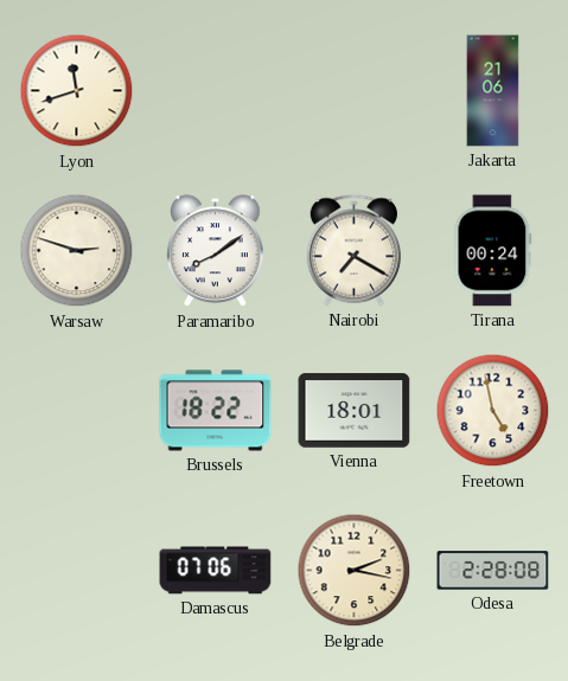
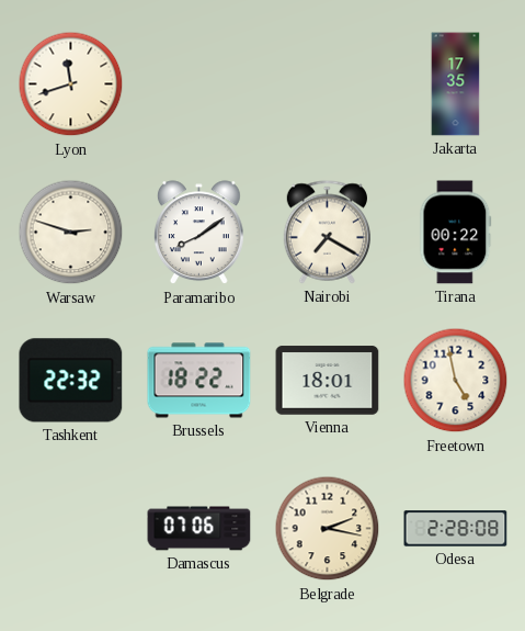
Jakarta: 21:06 -> 17:35
Tirana: 00:24 -> 00:22
Tashkent: none -> 22:32
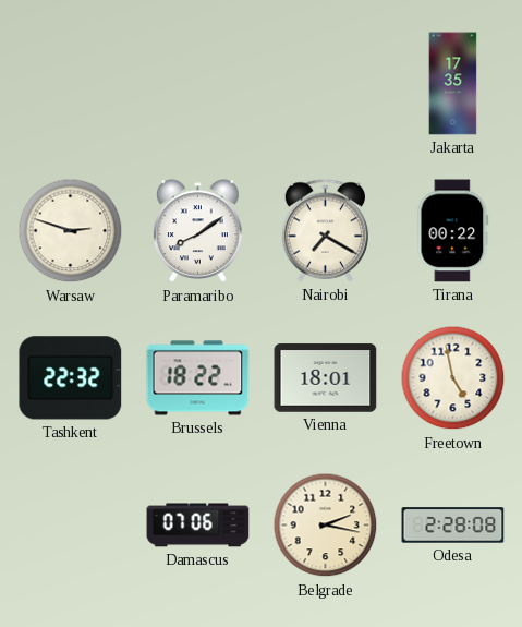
Lyon: 11:42 -> none
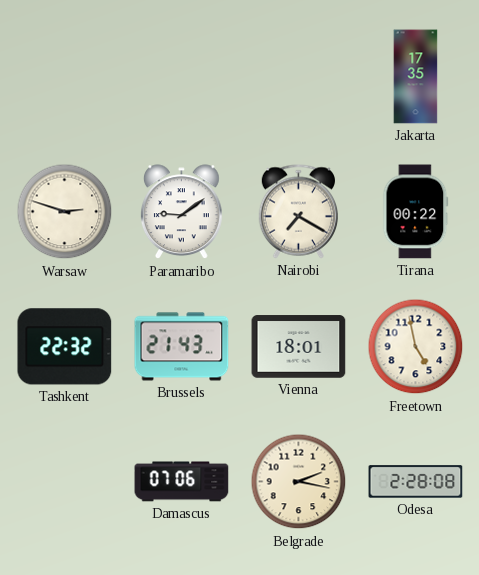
Paramaribo: 8:09 -> 9:09
Brussels: 18:22 -> 21:43
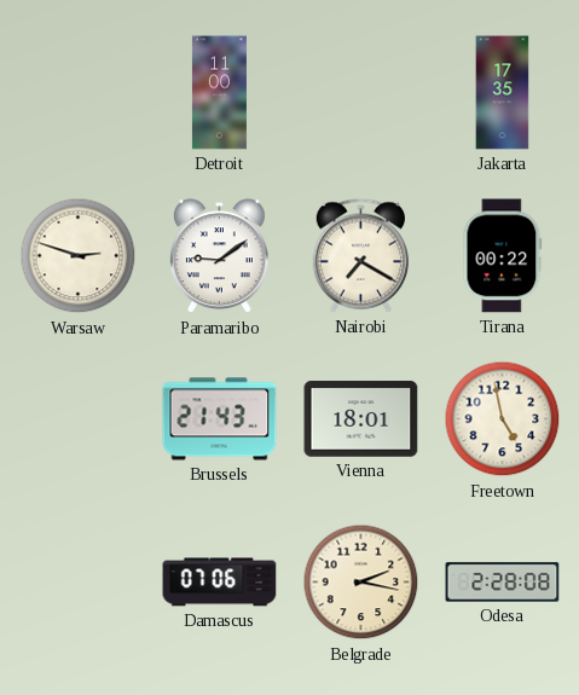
Detroit: none -> 11:00
Tashkent: 22:32 -> none
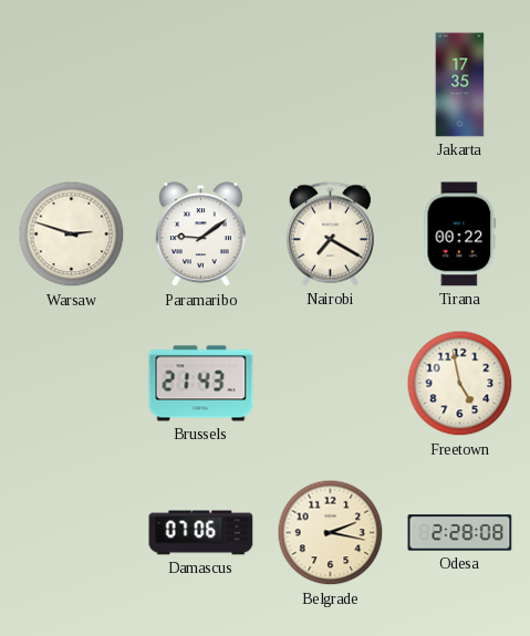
Detroit: 11:00 -> none
Vienna: 18:01 -> none
